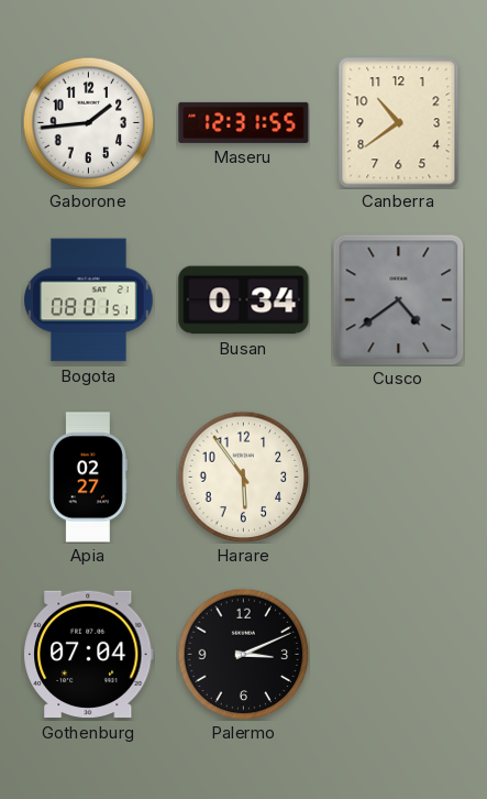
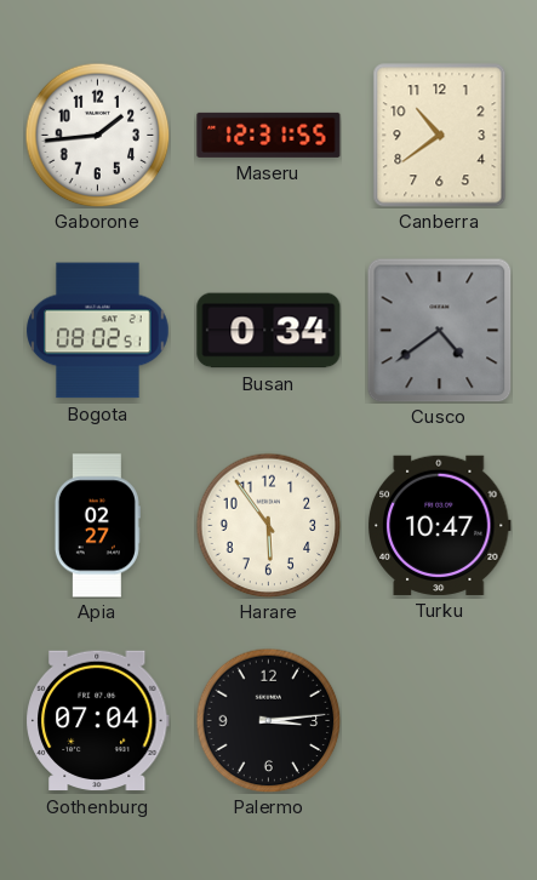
Bogota: 08:01 -> 08:02
Turku: none -> 10:47
Palermo: 3:11 -> 3:14
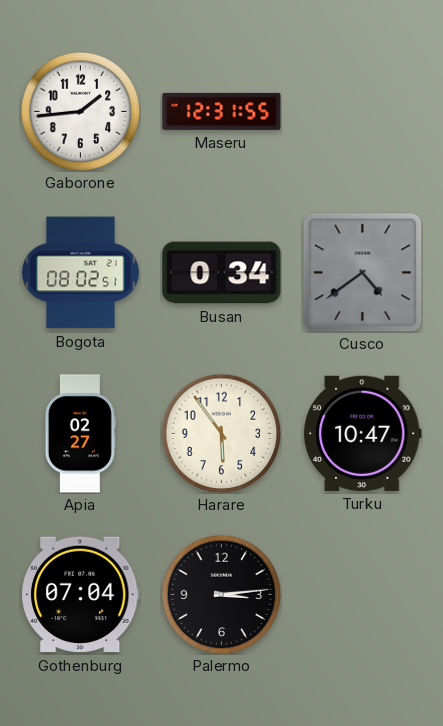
Canberra: 10:39 -> none
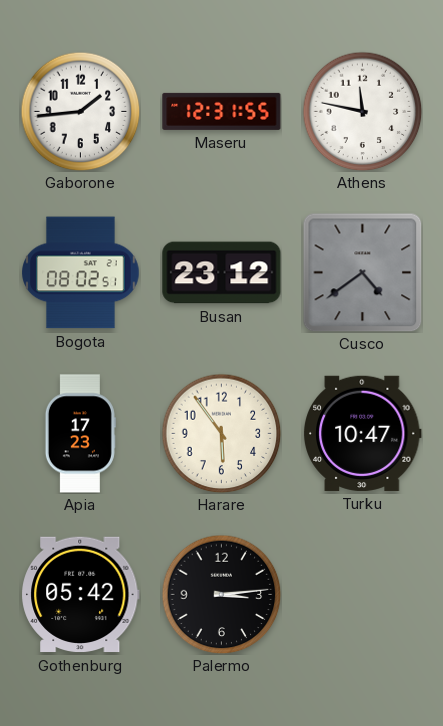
Athens: none -> 11:47
Busan: 0:34 -> 23:12
Apia: 02:27 -> 17:23
Gothenburg: 07:04 -> 05:42
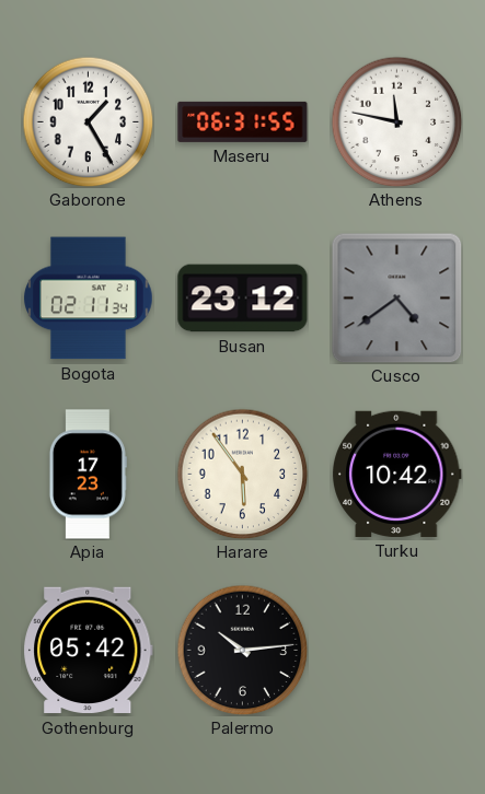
Gaborone: 1:44 -> 1:25
Maseru: 12:31 -> 06:31
Bogota: 08:02 -> 02:11
Turku: 10:47 -> 10:42
Palermo: 3:14 -> 10:14
